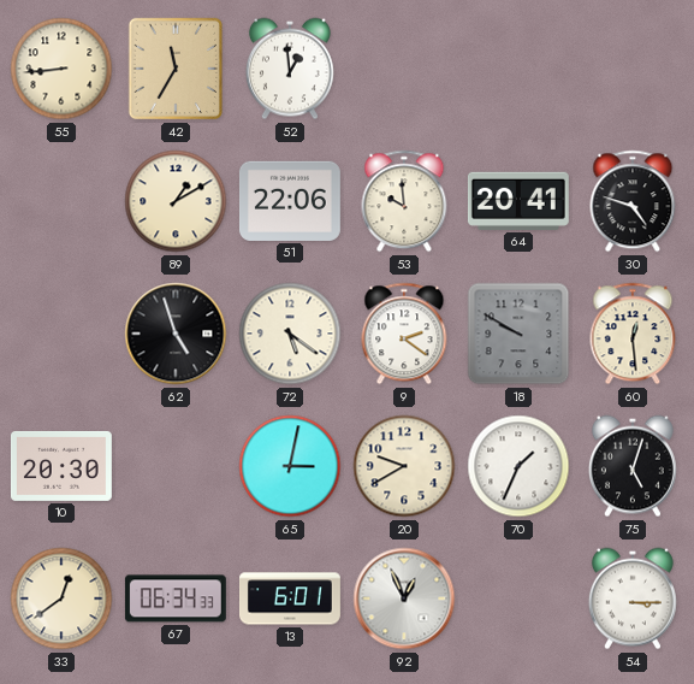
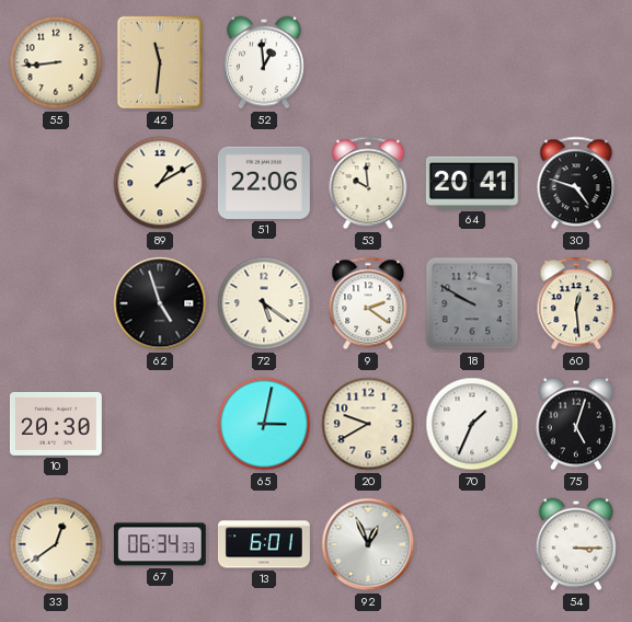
42: 11:35 -> 11:31
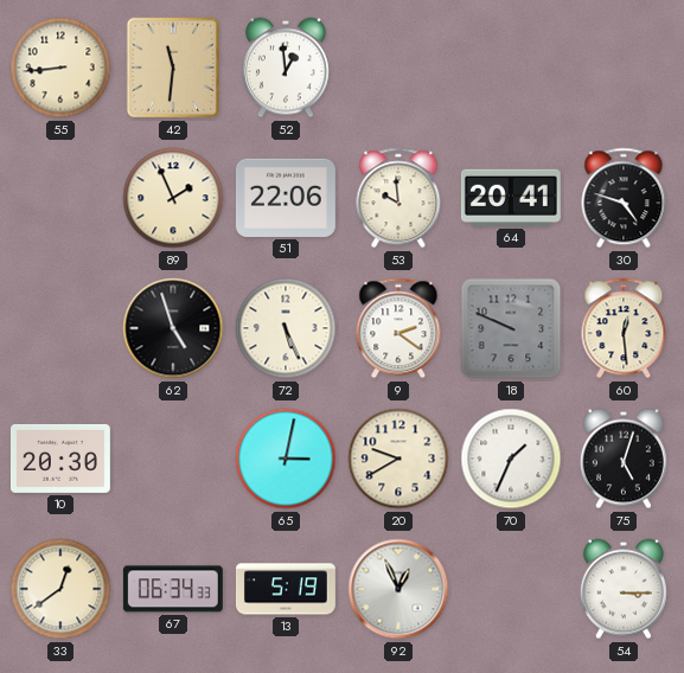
89: 1:10 -> 1:56
72: 5:21 -> 5:26
18: 9:50 -> 9:49
13: 6:01 -> 5:19
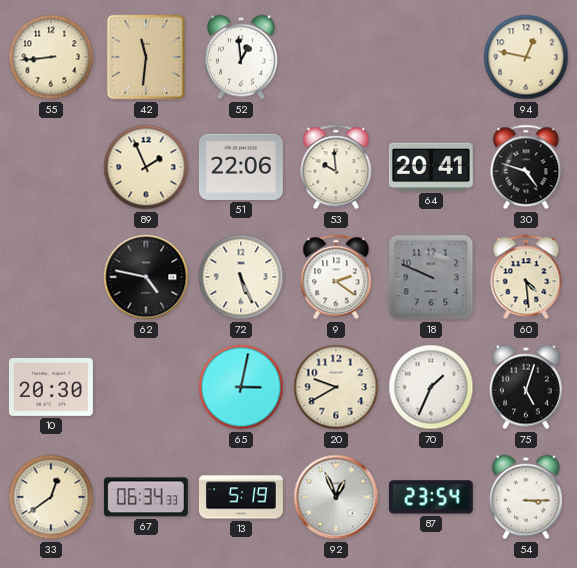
94: none -> 12:47
62: 4:57 -> 4:47
60: 12:29 -> 4:29
87: none -> 23:54
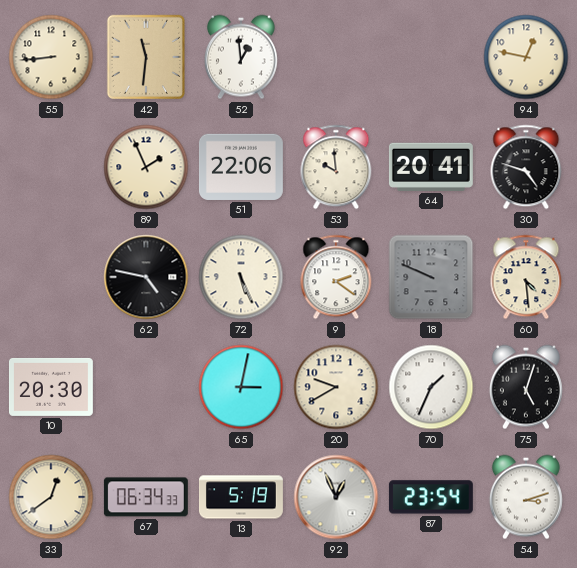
54: 3:15 -> 3:12
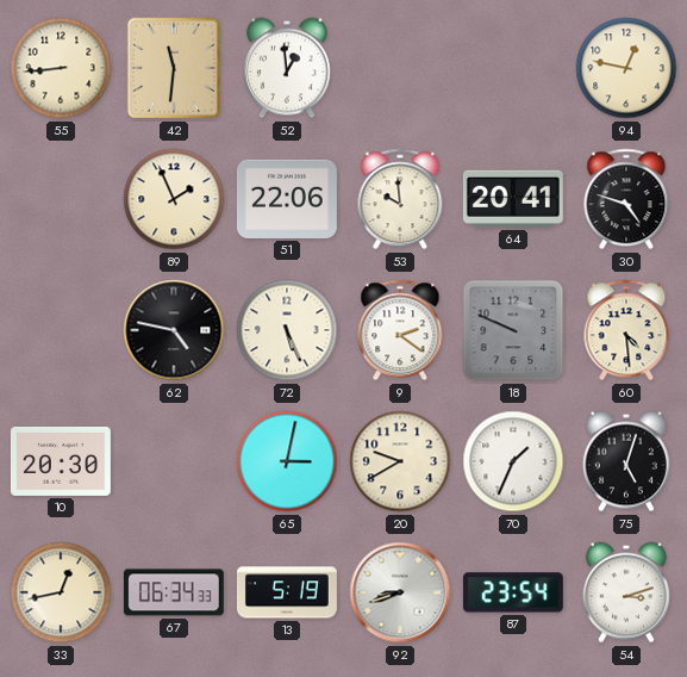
33: 12:39 -> 12:43
92: 12:56 -> 8:42
